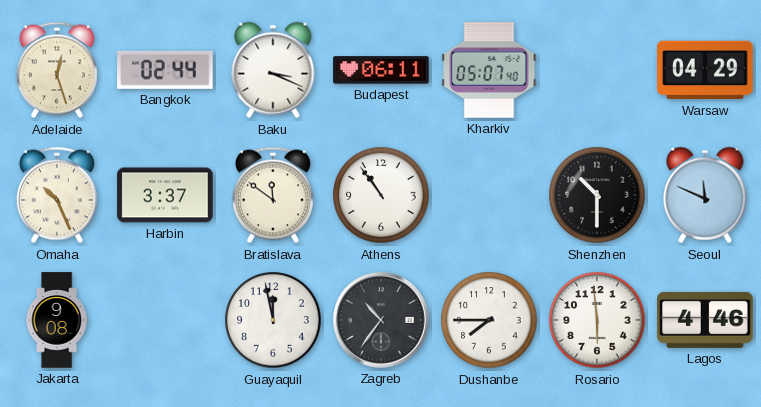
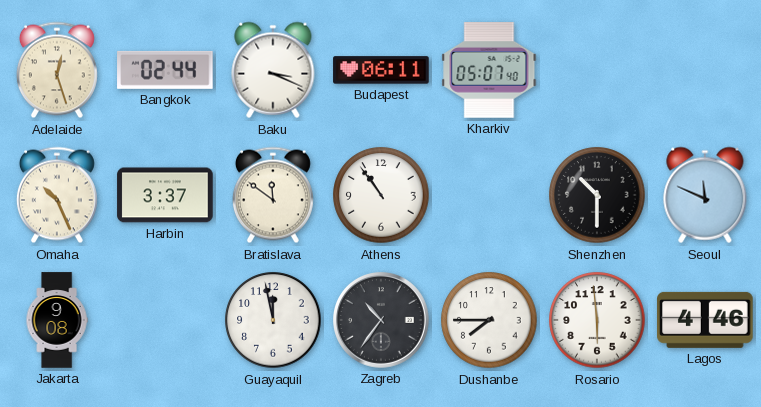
Warsaw: 04:29 -> none
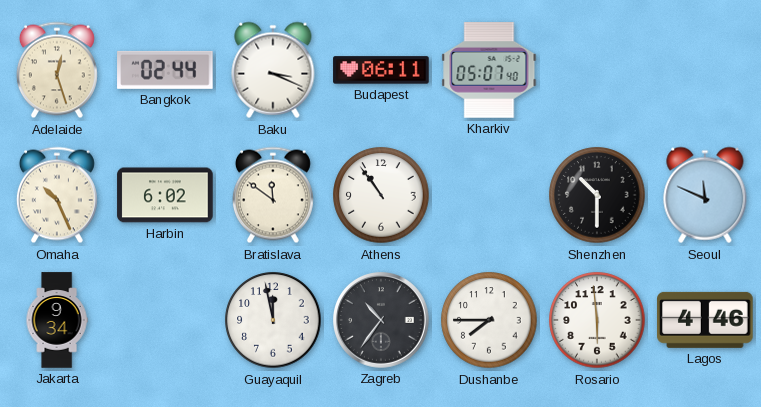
Harbin: 3:37 -> 6:02
Jakarta: 9:08 -> 9:34
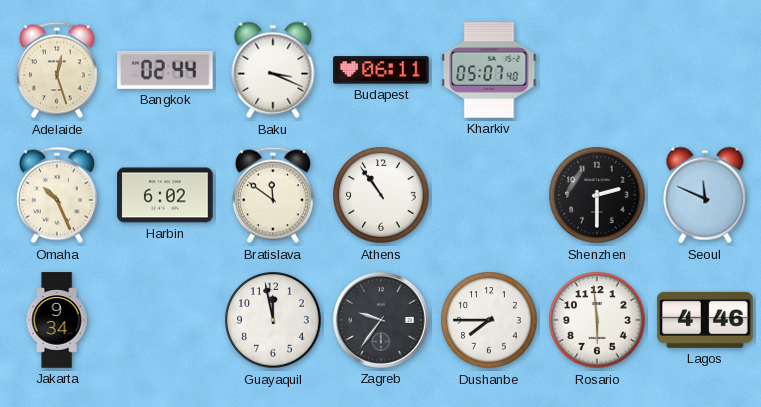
Shenzhen: 10:30 -> 2:30
Zagreb: 10:36 -> 9:36
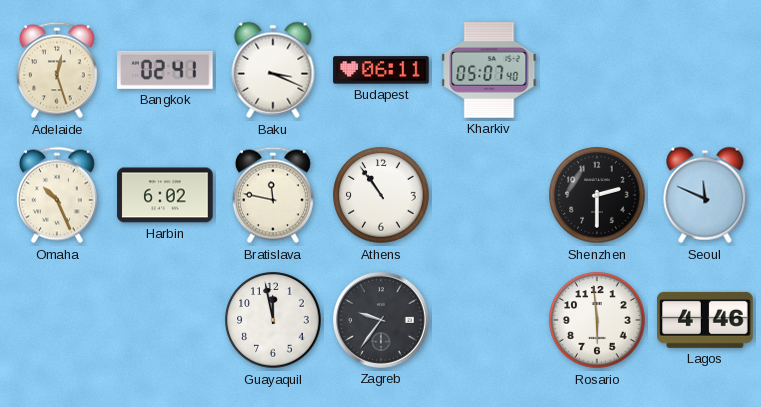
Bangkok: 02:44 -> 02:41
Bratislava: 11:51 -> 11:47
Jakarta: 9:34 -> none
Dushanbe: 7:45 -> none
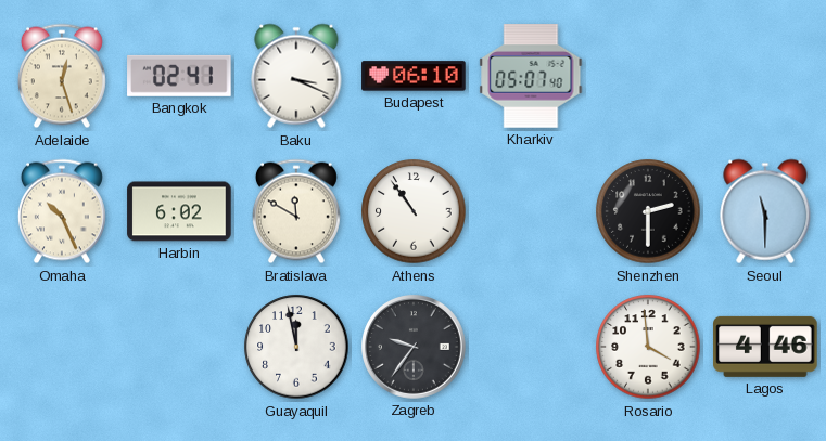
Budapest: 06:11 -> 06:10
Bratislava: 11:47 -> 11:50
Seoul: 11:49 -> 11:30
Rosario: 5:59 -> 3:59
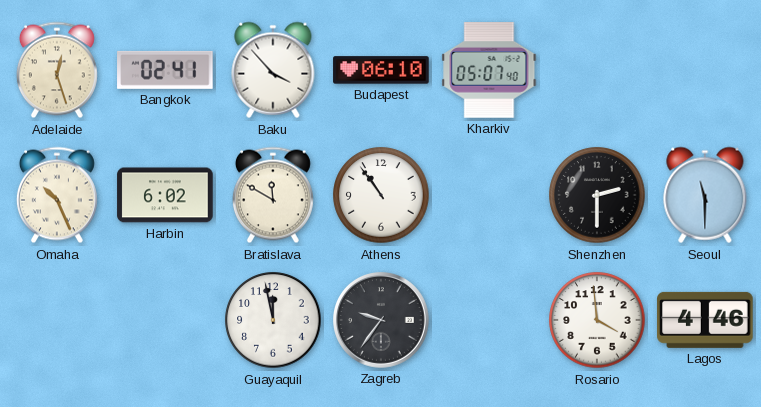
Baku: 3:19 -> 3:53
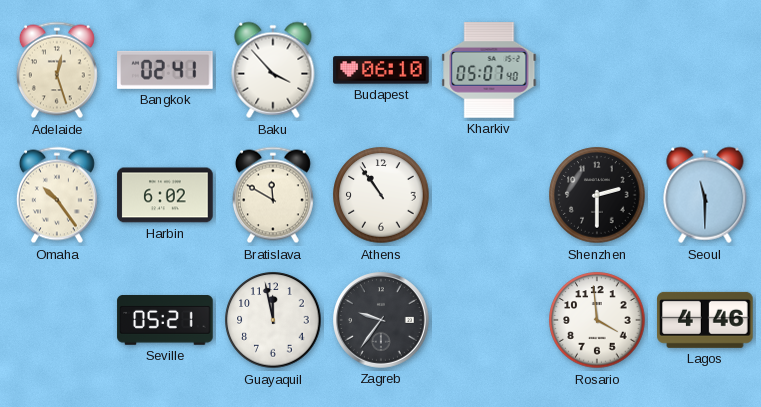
Omaha: 10:26 -> 10:24
Seville: none -> 05:21
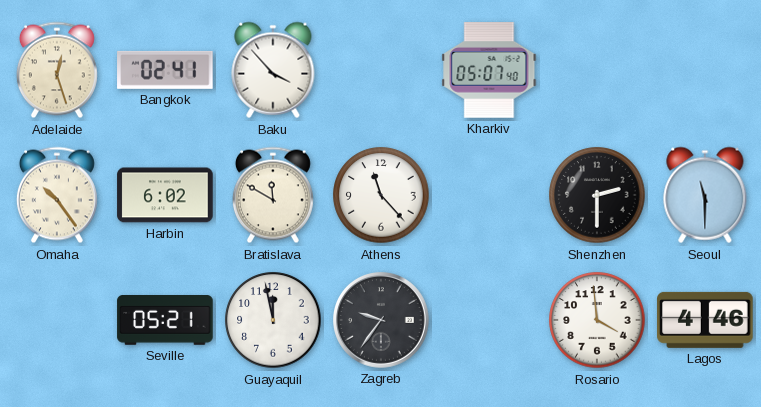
Budapest: 06:10 -> none
Athens: 10:54 -> 11:23
